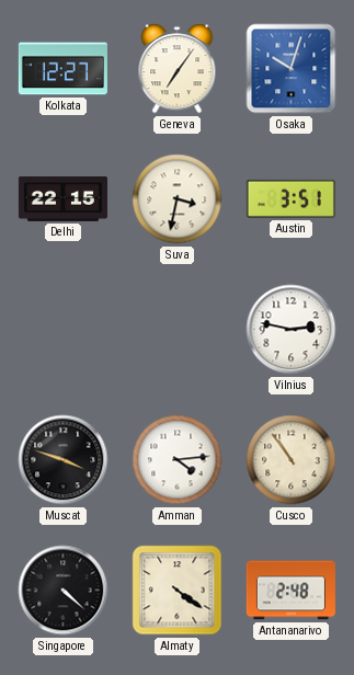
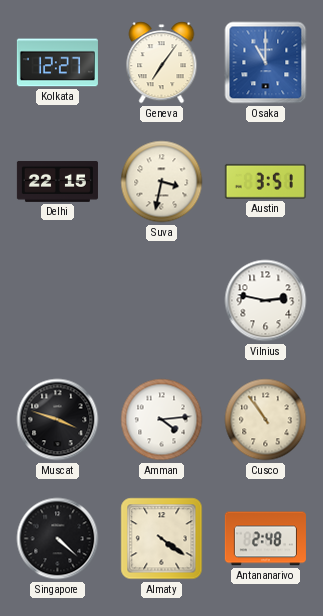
Osaka: 10:03 -> 11:00
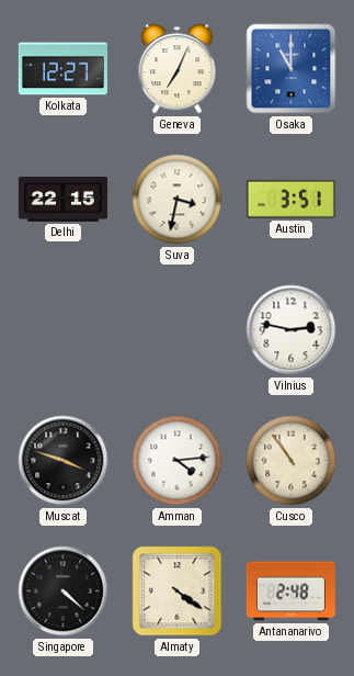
Geneva: 7:06 -> 7:04
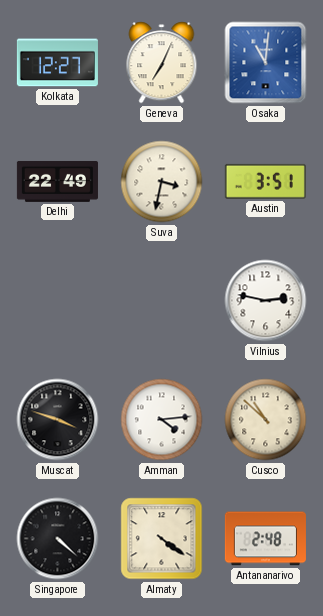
Osaka: 11:00 -> 11:01
Delhi: 22:15 -> 22:49
Cusco: 10:54 -> 10:52
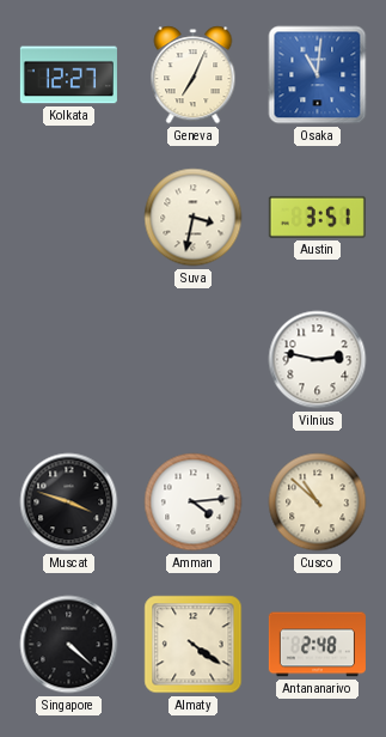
Delhi: 22:49 -> none
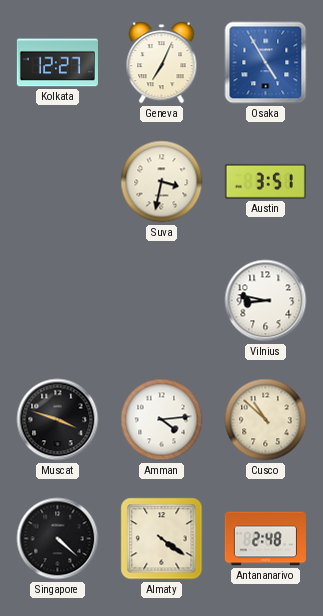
Osaka: 11:01 -> 4:55
Vilnius: 2:47 -> 8:47
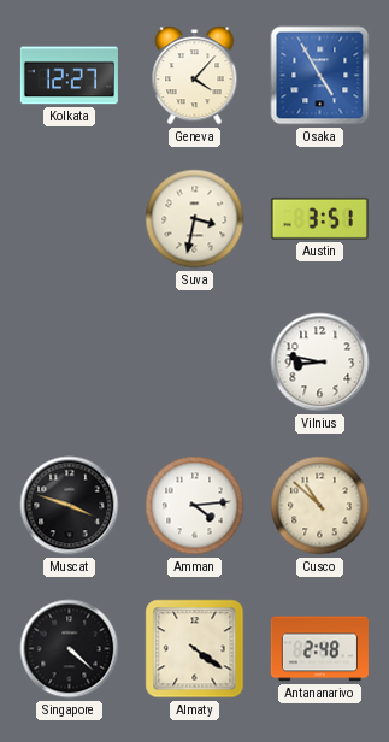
Geneva: 7:04 -> 4:07
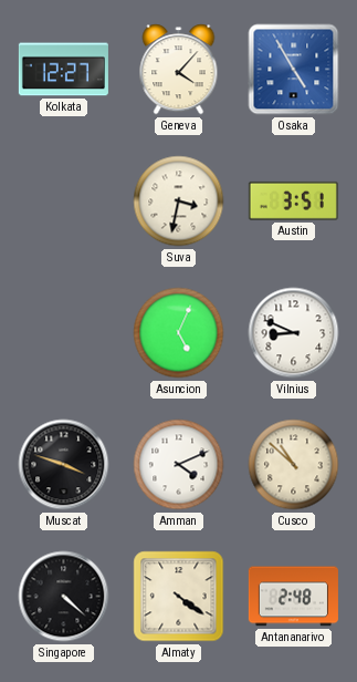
Asuncion: none -> 5:04
Vilnius: 8:47 -> 8:49
Amman: 4:14 -> 4:11
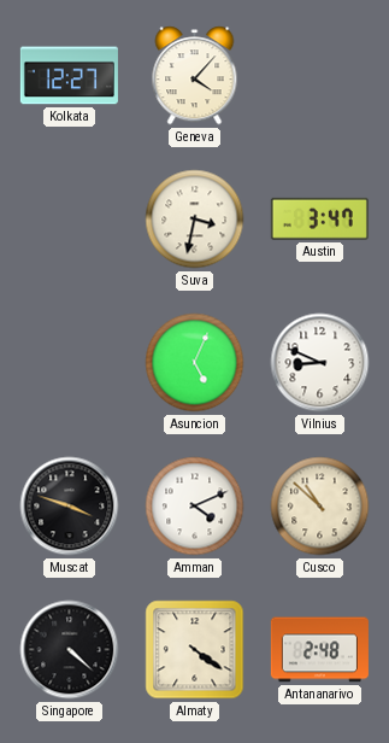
Osaka: 4:55 -> none
Austin: 3:51 -> 3:47
